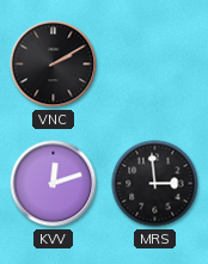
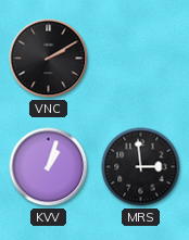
KVV: 12:12 -> 1:03
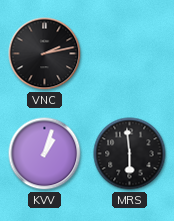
VNC: 2:10 -> 2:13
MRS: 2:59 -> 5:59
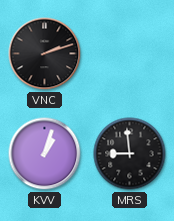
VNC: 2:13 -> 2:12
MRS: 5:59 -> 8:59
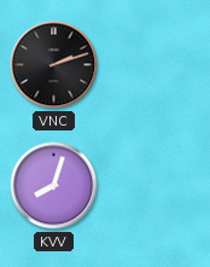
KVV: 1:03 -> 8:03
MRS: 8:59 -> none
